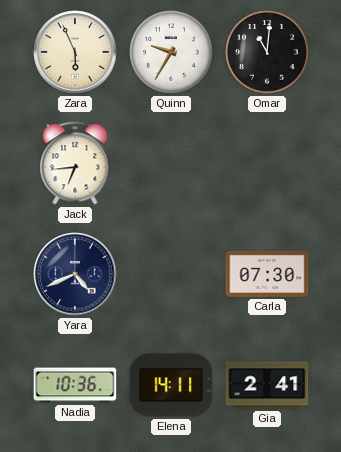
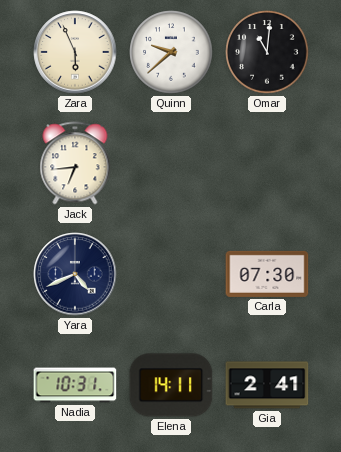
Quinn: 9:35 -> 9:38
Nadia: 10:36 -> 10:31
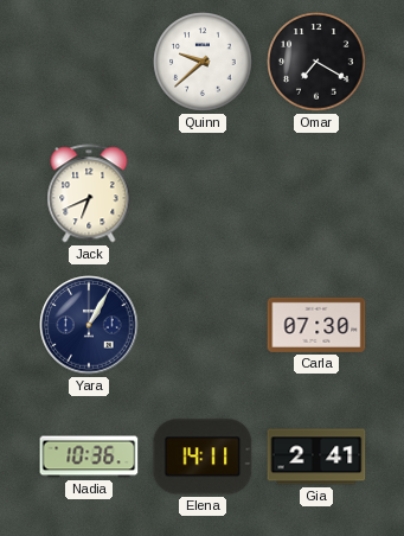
Zara: 5:56 -> none
Omar: 11:01 -> 7:20
Jack: 6:44 -> 6:41
Yara: 4:41 -> 1:05
Nadia: 10:31 -> 10:36
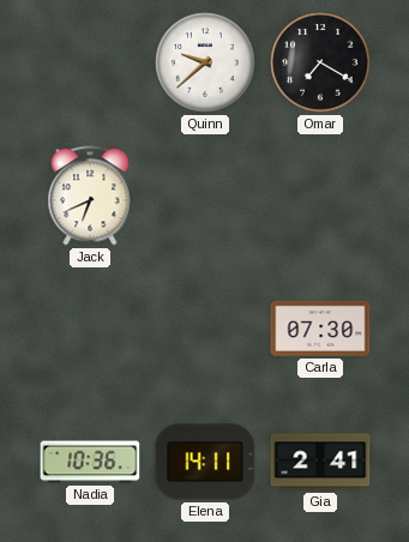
Yara: 1:05 -> none
